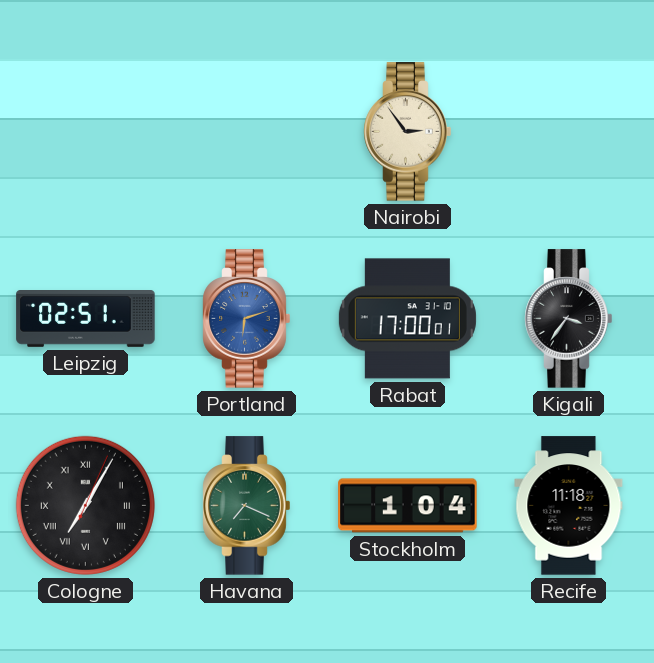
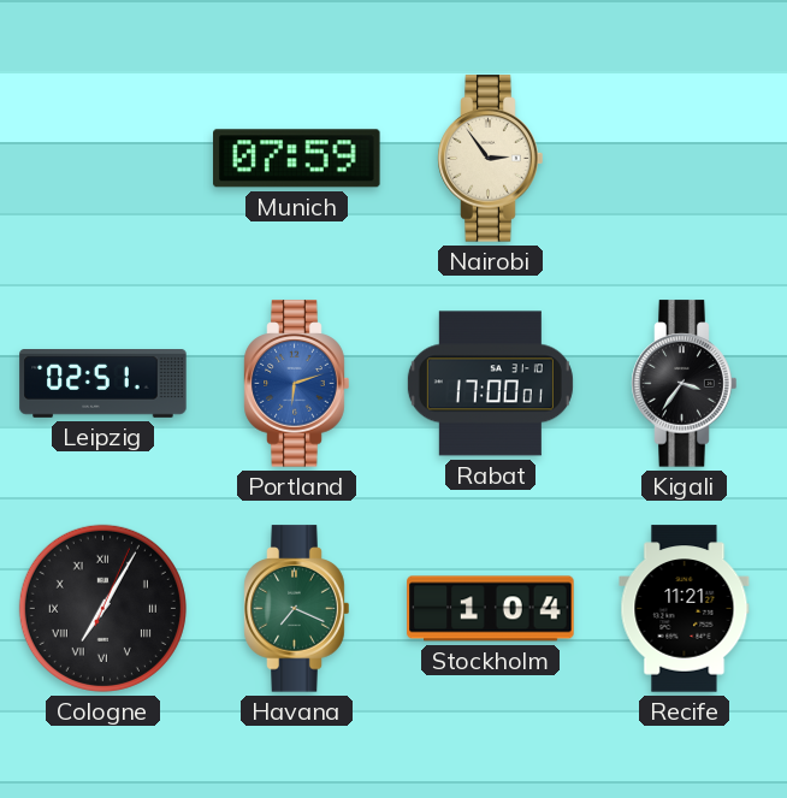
Munich: none -> 07:59
Recife: 11:18 -> 11:21
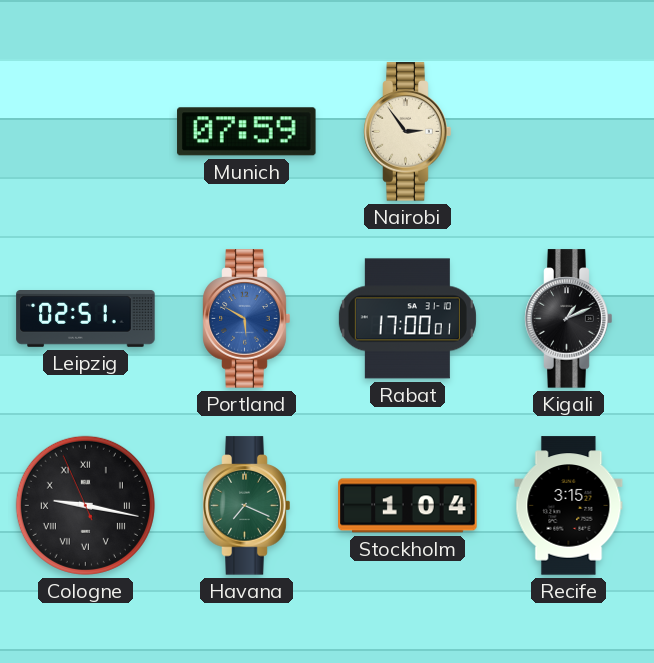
Portland: 6:12 -> 5:50
Kigali: 3:36 -> 1:11
Cologne: 7:05 -> 9:16
Recife: 11:21 -> 3:15
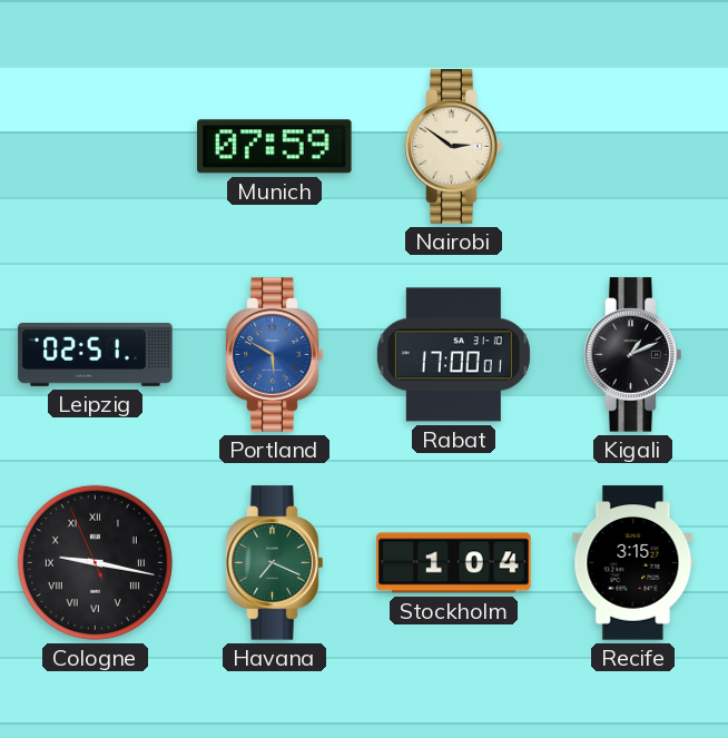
Nairobi: 2:54 -> 2:51
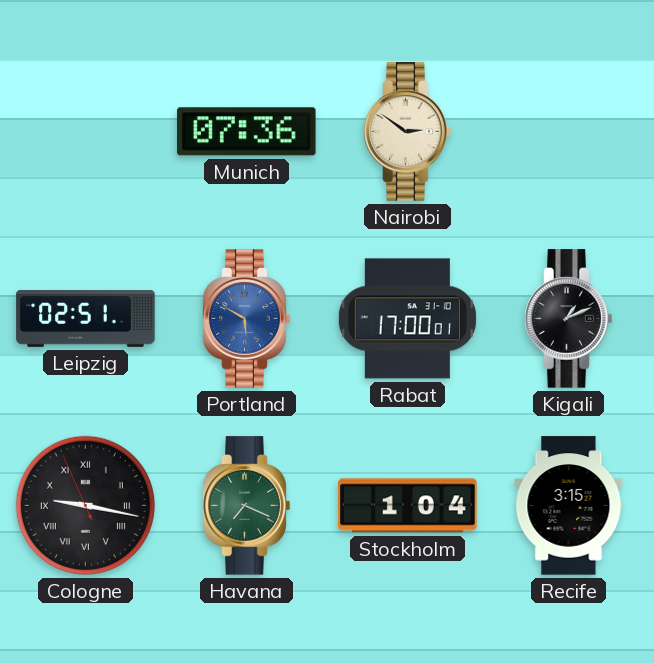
Munich: 07:59 -> 07:36
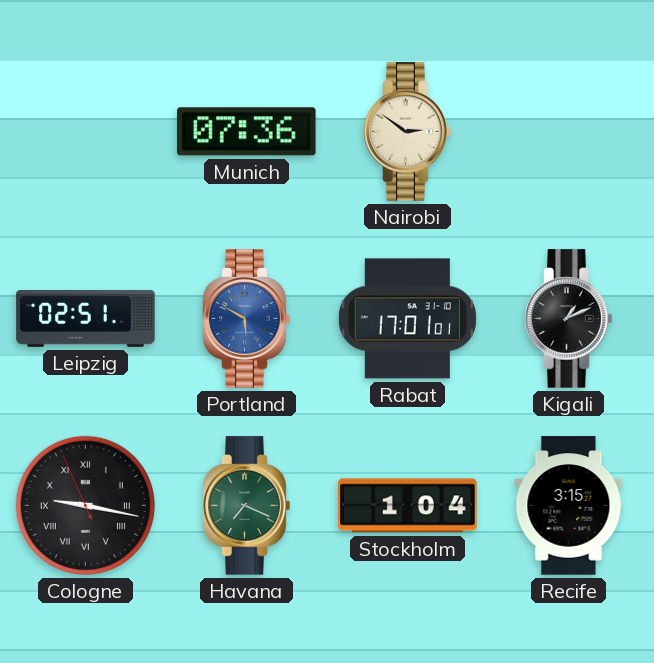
Rabat: 17:00 -> 17:01
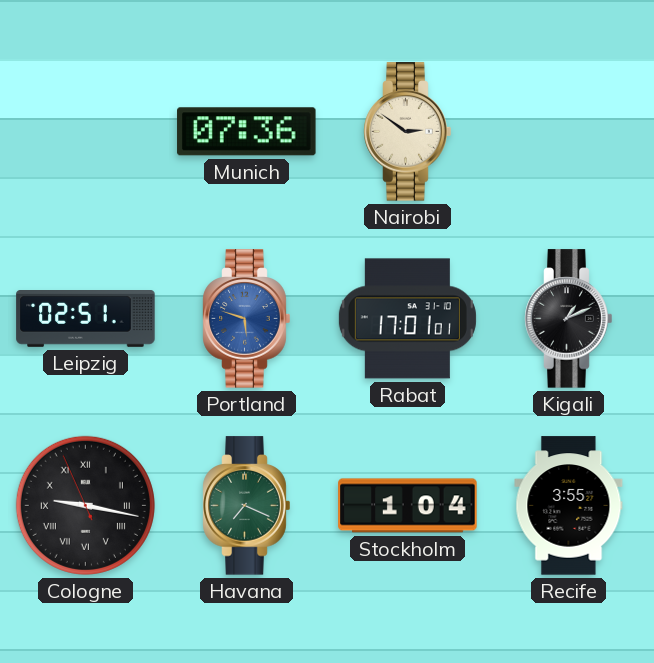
Portland: 5:50 -> 5:48
Recife: 3:15 -> 3:55
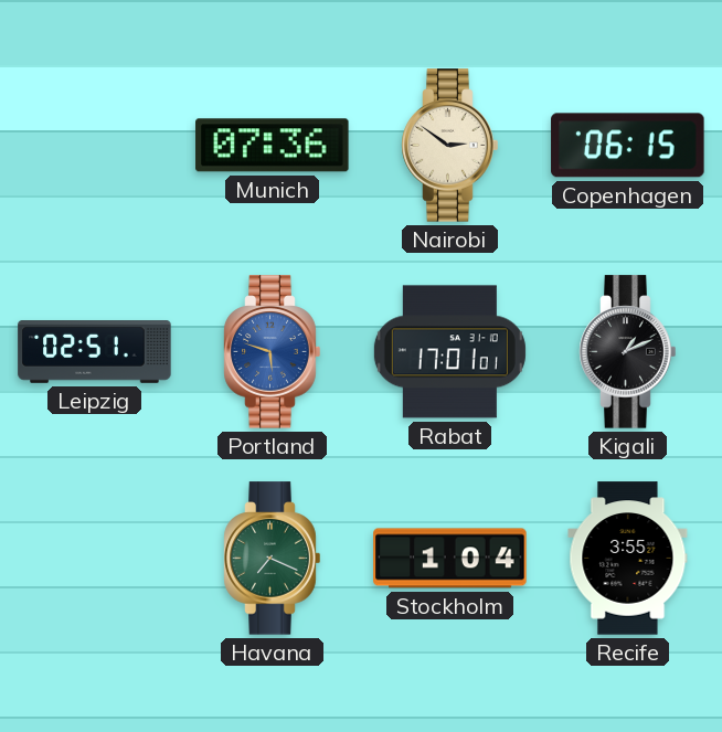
Copenhagen: none -> 06:15
Cologne: 9:16 -> none
